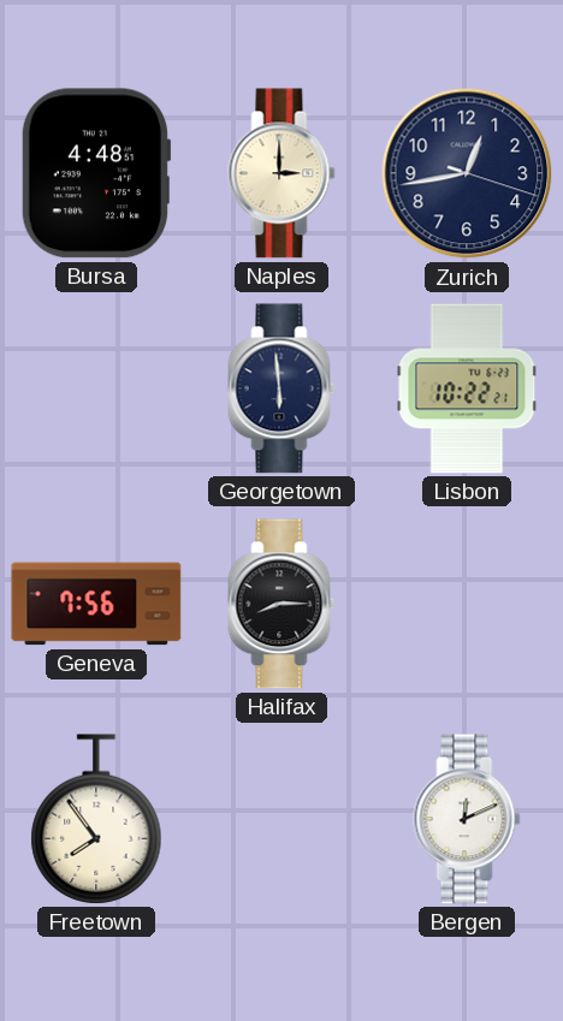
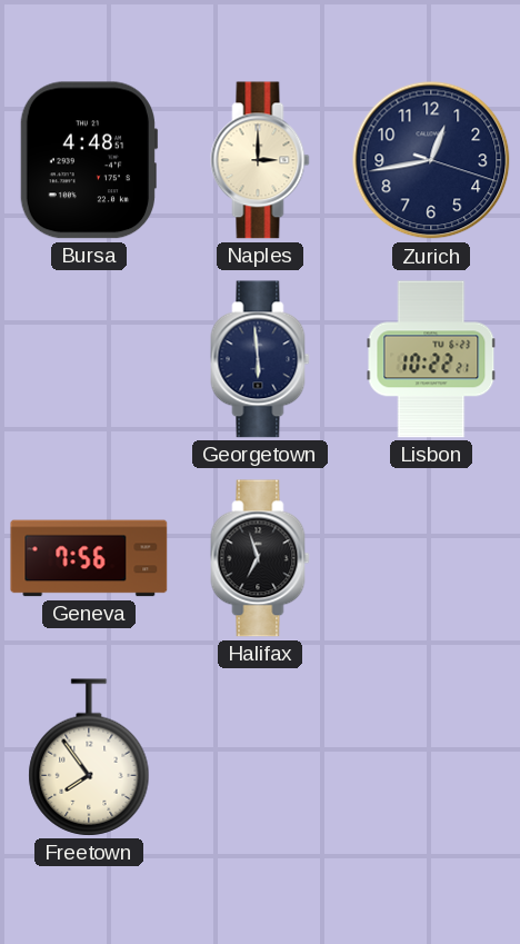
Halifax: 8:15 -> 6:57
Bergen: 12:11 -> none
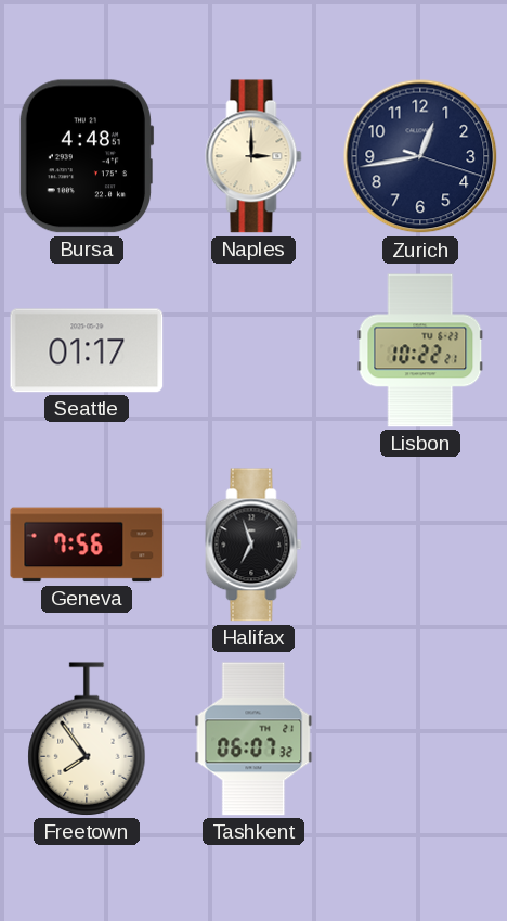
Seattle: none -> 01:17
Georgetown: 5:59 -> none
Tashkent: none -> 06:07
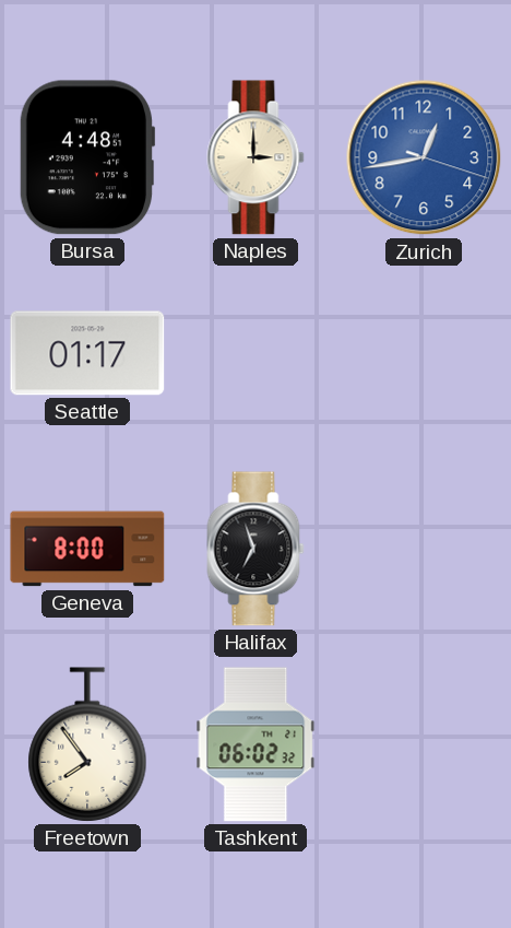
Zurich dial: navy -> blue
Lisbon: 10:22 -> none
Geneva: 7:56 -> 8:00
Tashkent: 06:07 -> 06:02
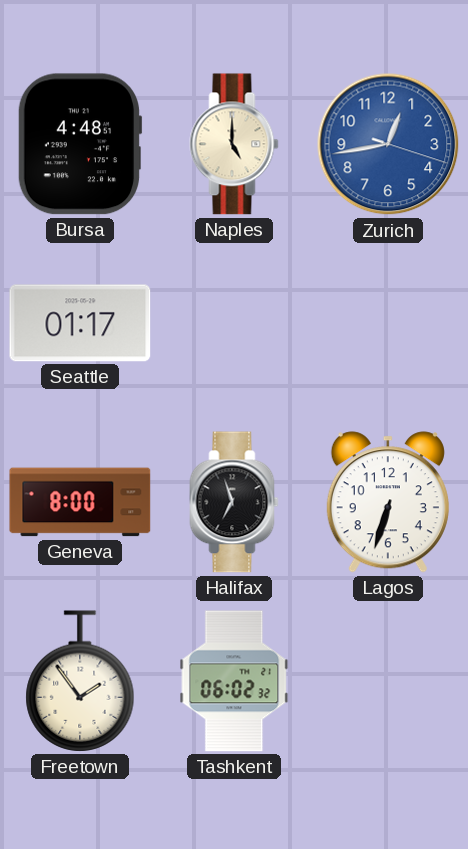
Naples: 3:00 -> 5:00
Lagos: none -> 6:33
Freetown: 7:54 -> 1:54
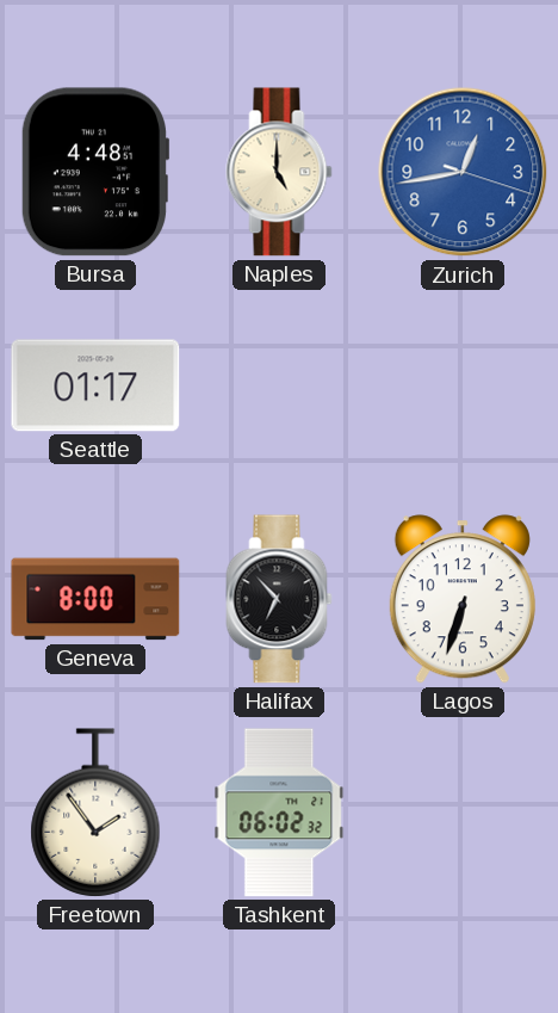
Halifax: 6:57 -> 6:53
